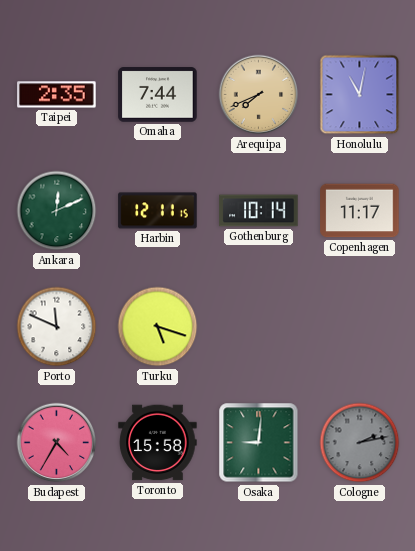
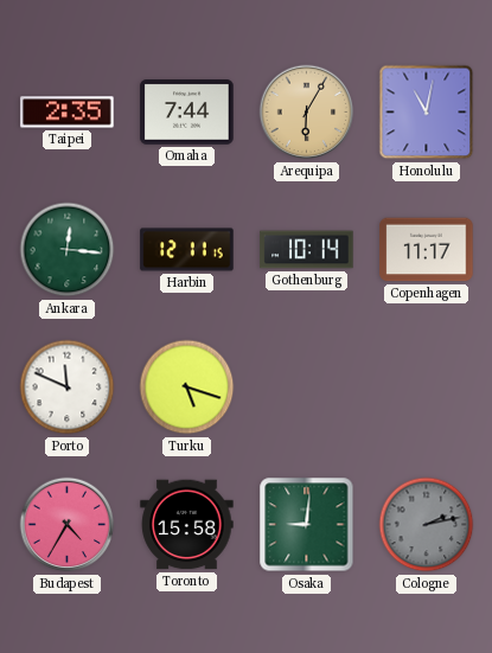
Arequipa: 7:41 -> 6:05
Ankara: 12:11 -> 12:16
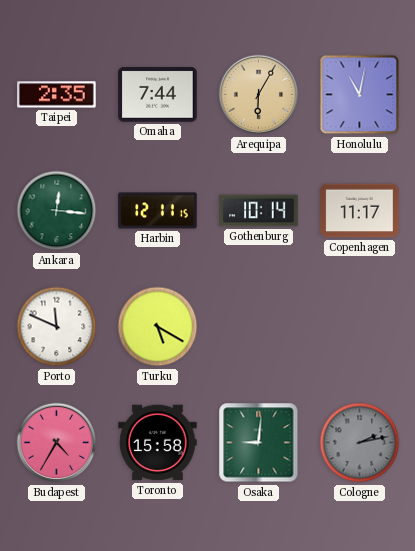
Turku: 5:18 -> 5:20
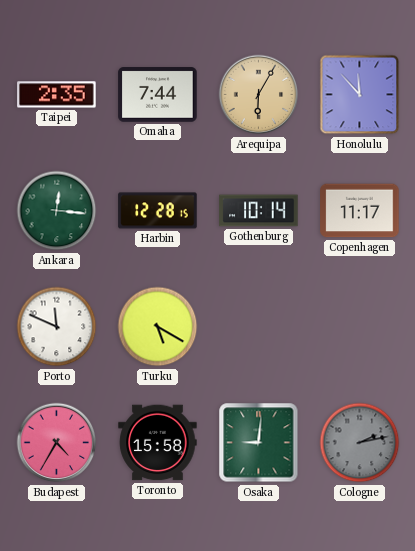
Honolulu: 11:02 -> 11:53
Harbin: 12:11 -> 12:28
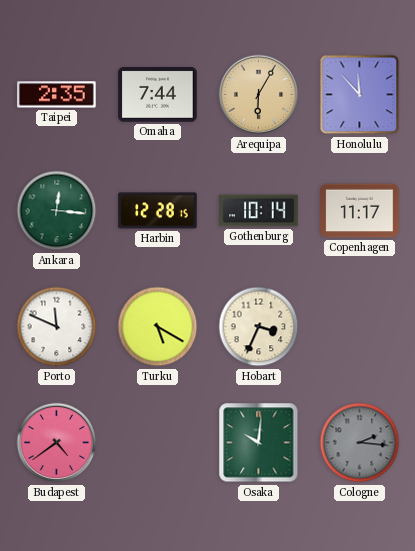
Hobart: none -> 3:34
Budapest: 4:35 -> 4:39
Toronto: 15:58 -> none
Osaka: 9:01 -> 10:01
Cologne: 2:13 -> 2:16
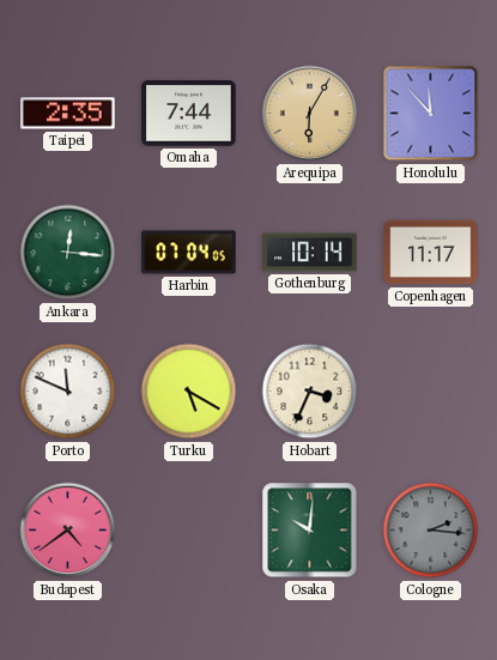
Harbin: 12:28 -> 07:04
